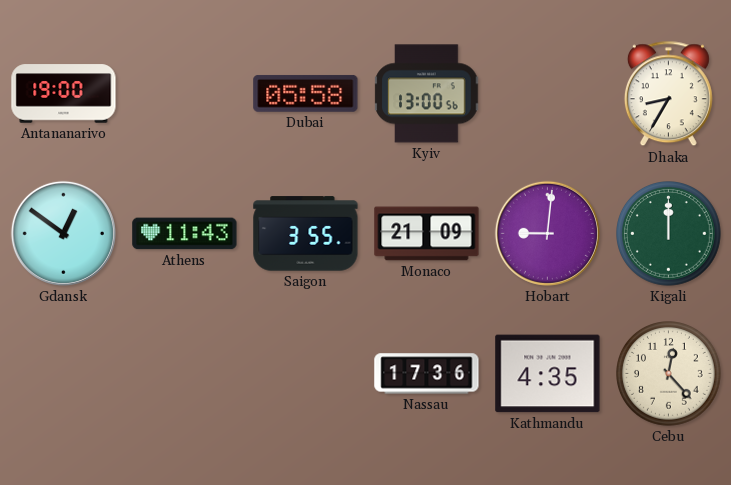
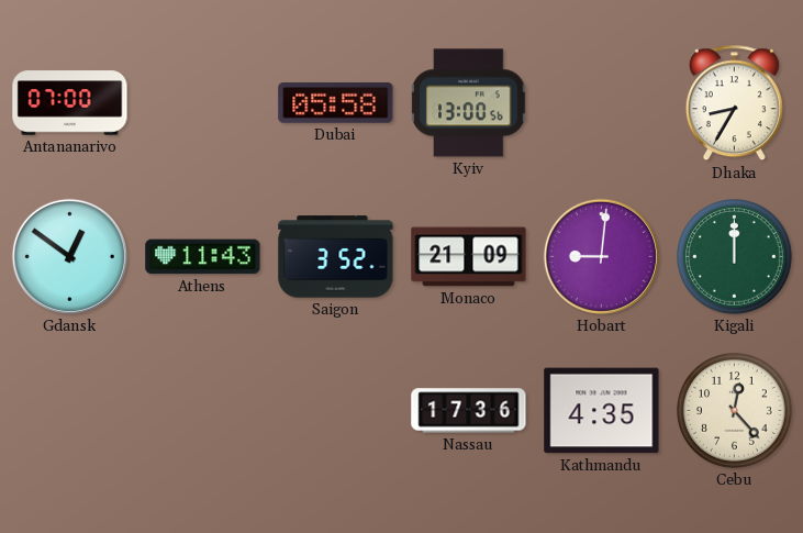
Antananarivo: 19:00 -> 07:00
Saigon: 3:55 -> 3:52
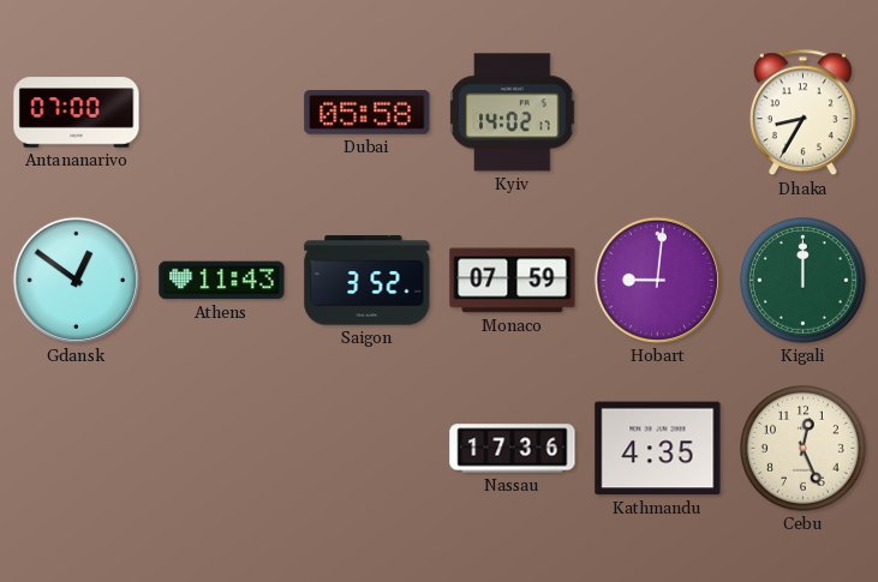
Kyiv: 13:00 -> 14:02
Monaco: 21:09 -> 07:59
Cebu: 12:23 -> 12:26
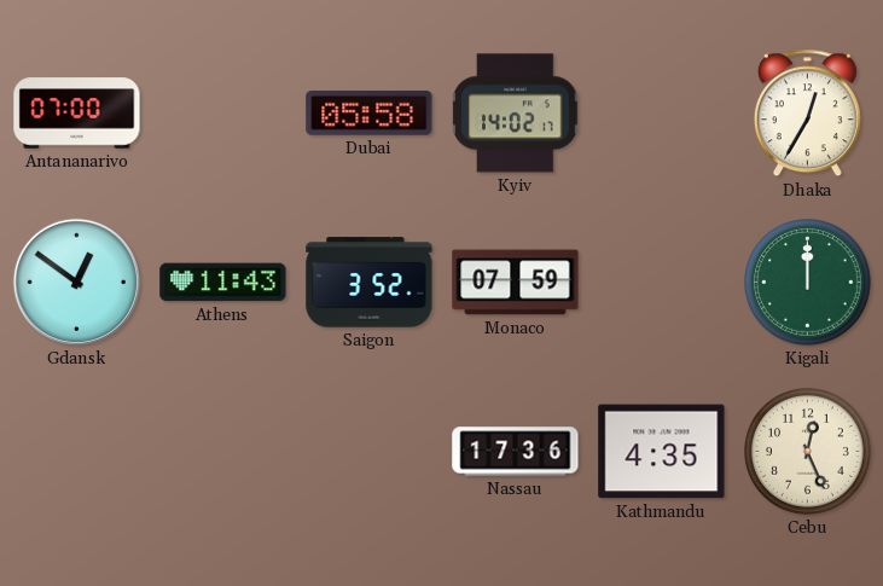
Dhaka: 8:35 -> 12:35
Hobart: 9:01 -> none
